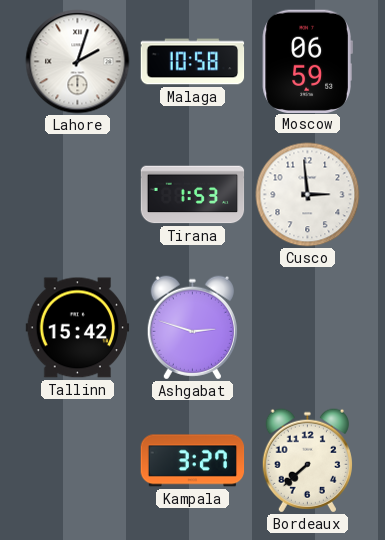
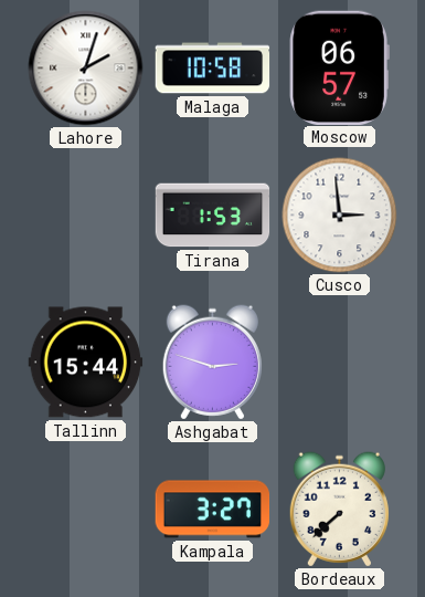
Moscow: 06:59 -> 06:57
Tallinn: 15:42 -> 15:44
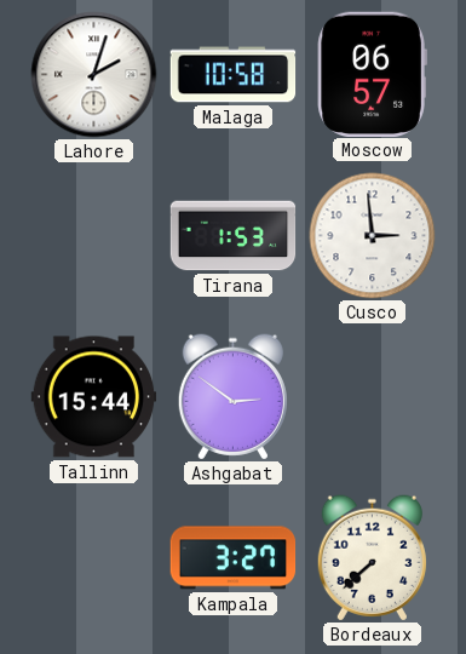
Ashgabat: 2:48 -> 2:51
